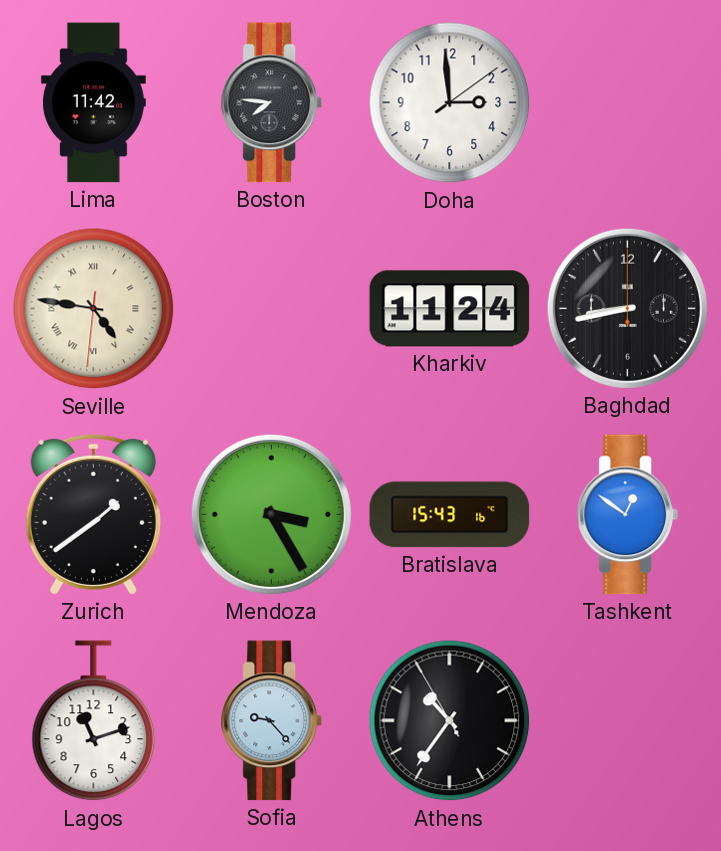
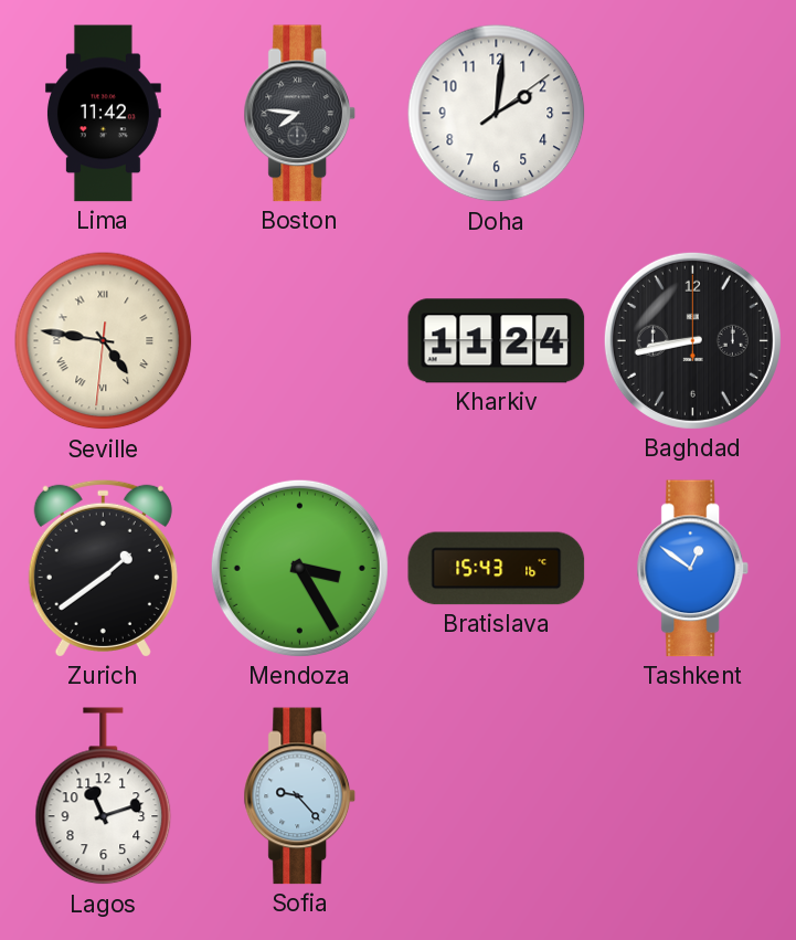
Doha: 2:59 -> 2:01
Athens: 10:35 -> none
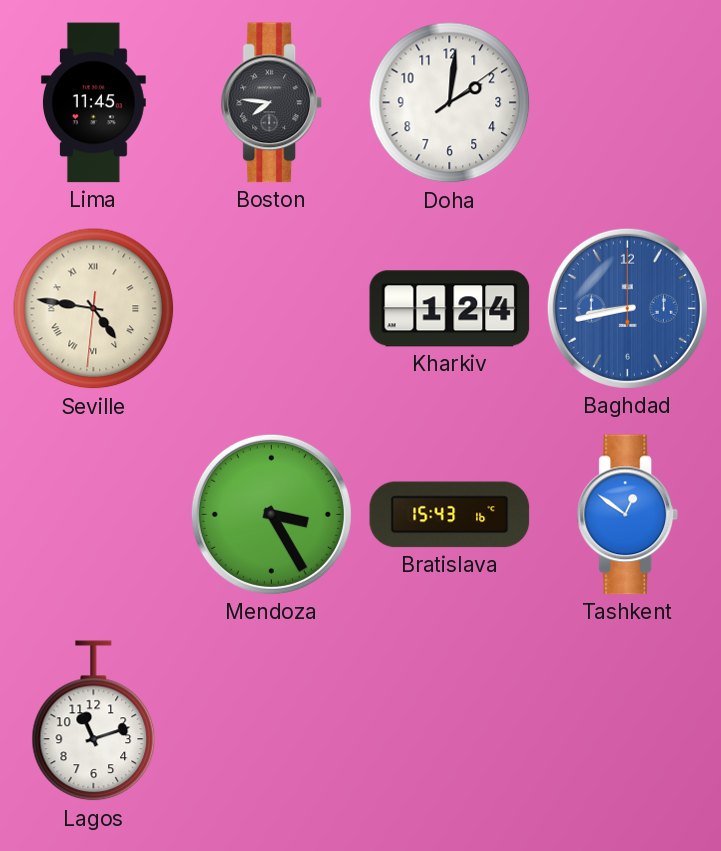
Lima: 11:42 -> 11:45
Kharkiv: 11:24 -> 1:24
Baghdad dial: black -> blue
Zurich: 1:39 -> none
Sofia: 9:23 -> none
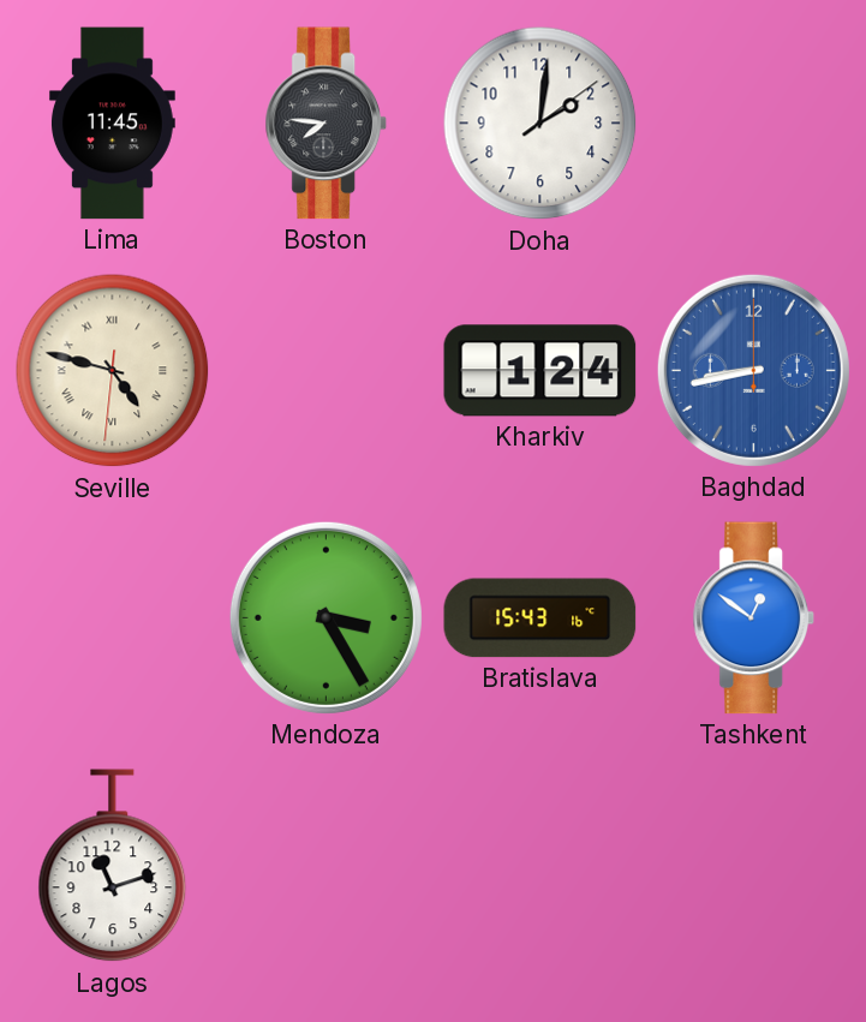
Seville: 4:46 -> 4:47
